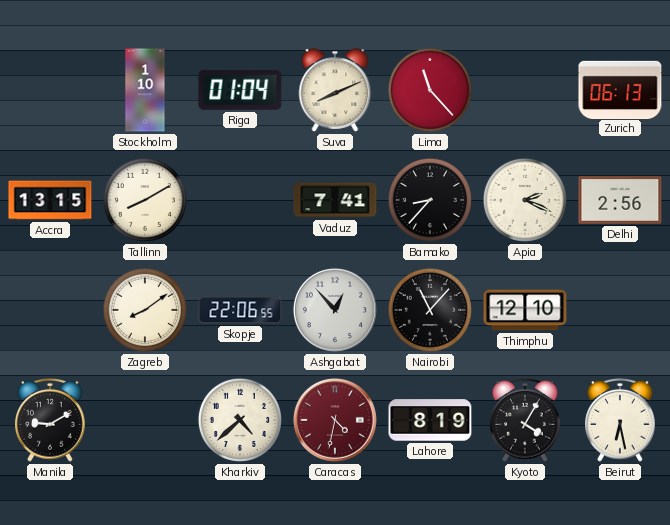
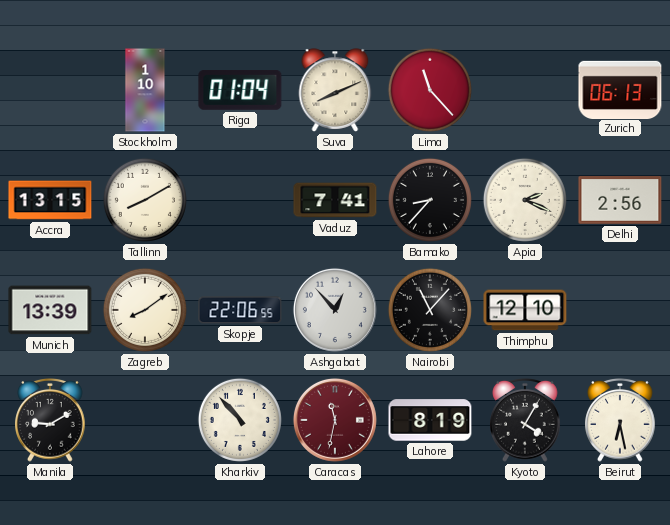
Munich: none -> 13:39
Kharkiv: 4:38 -> 10:53
Caracas: 4:32 -> 11:32
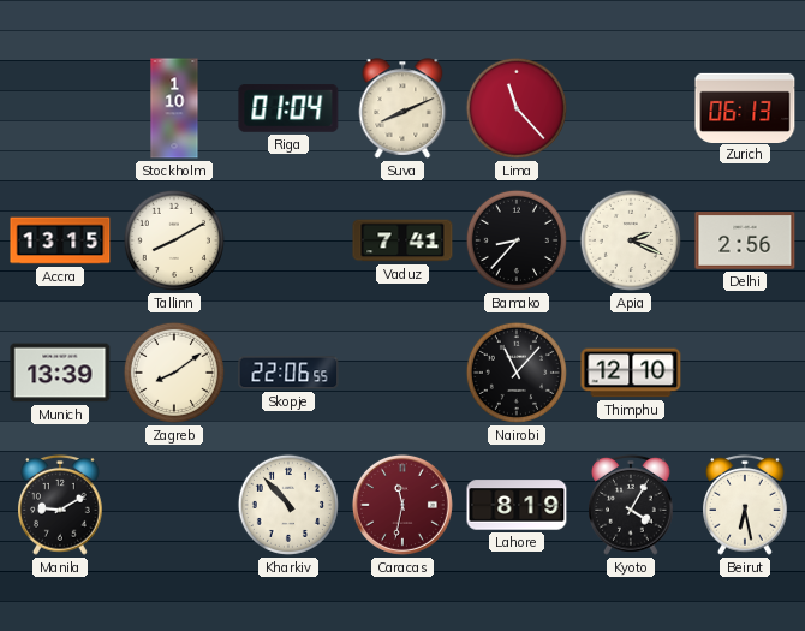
Ashgabat: 12:53 -> none
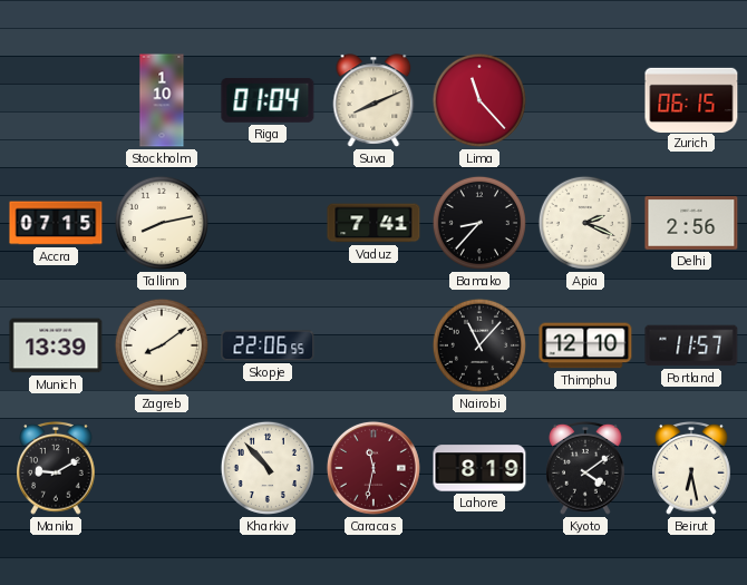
Zurich: 06:13 -> 06:15
Accra: 13:15 -> 07:15
Tallinn: 8:10 -> 8:13
Portland: none -> 11:57
Kyoto: 4:05 -> 4:09
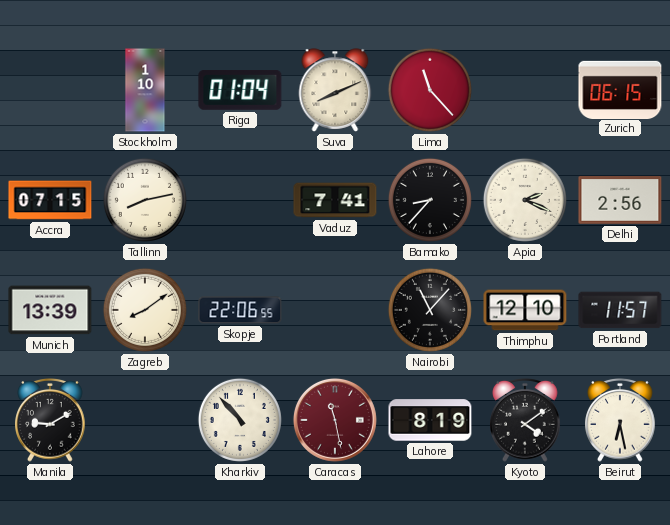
Caracas: 11:32 -> 11:28
